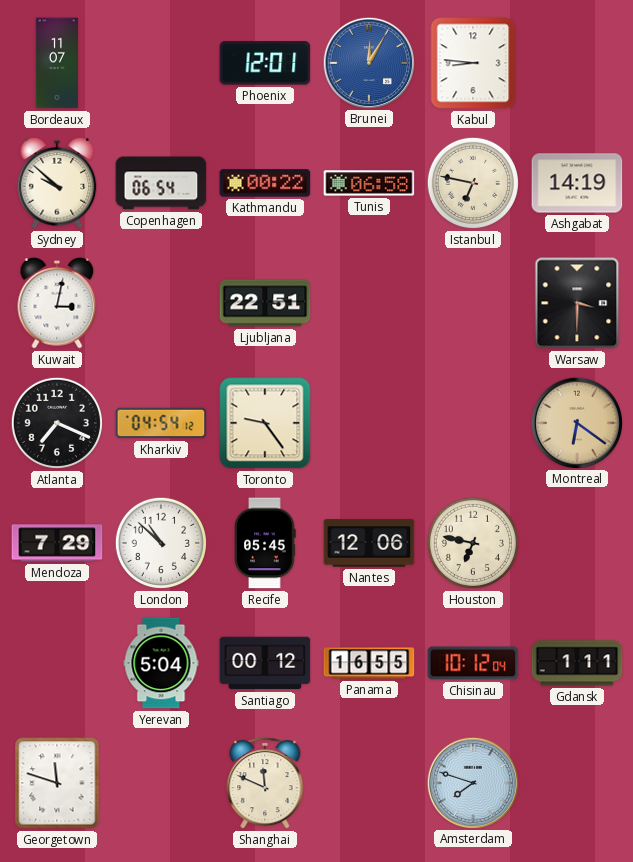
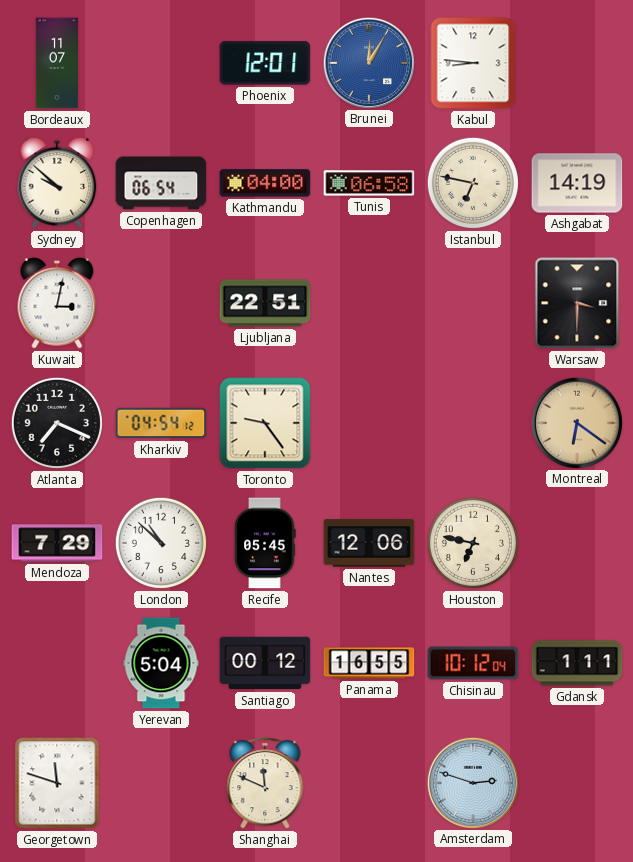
Kathmandu: 00:22 -> 04:00
Amsterdam: 7:48 -> 2:48
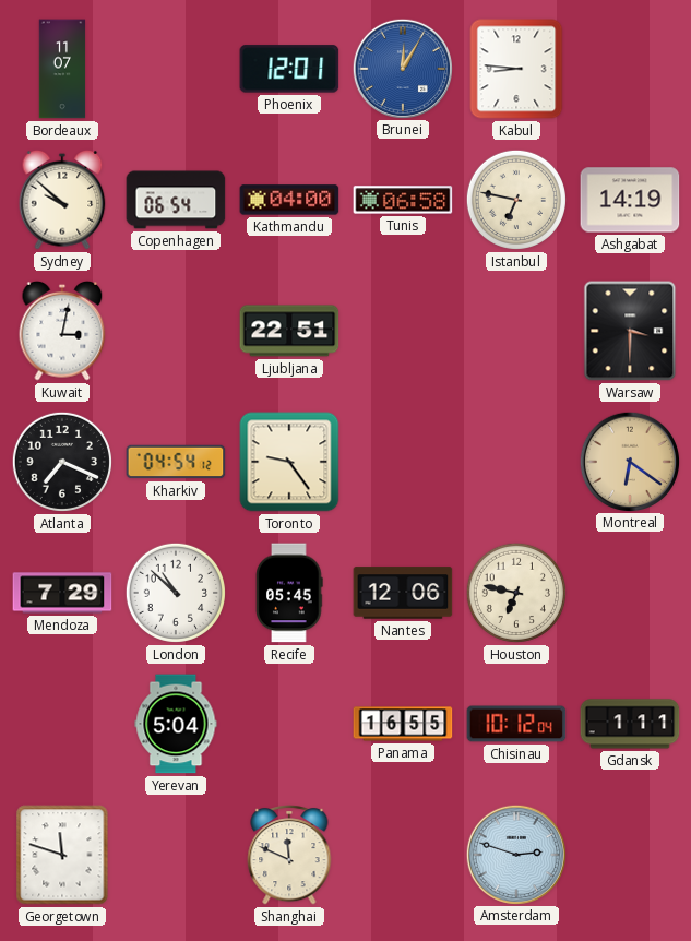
Santiago: 00:12 -> none
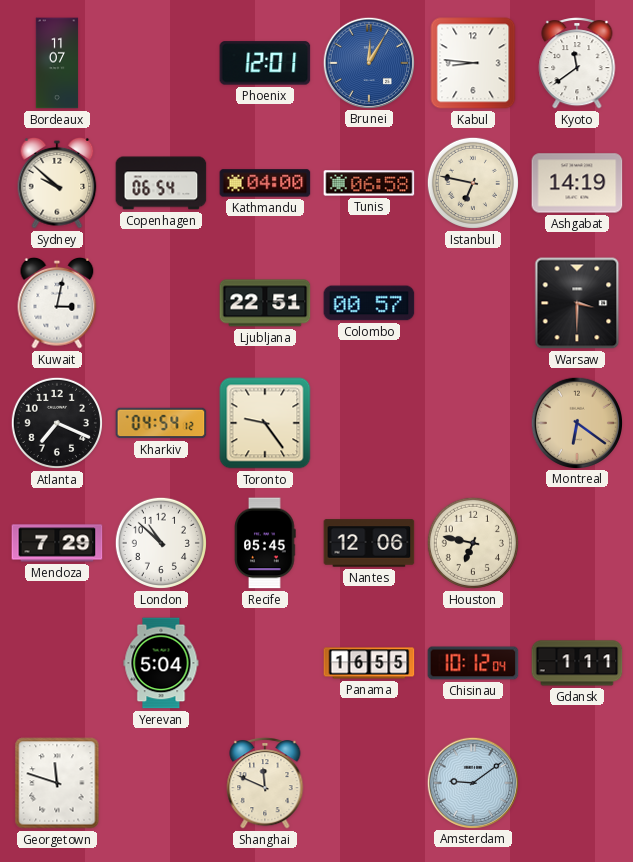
Kyoto: none -> 11:39
Colombo: none -> 00:57
Amsterdam: 2:48 -> 9:09
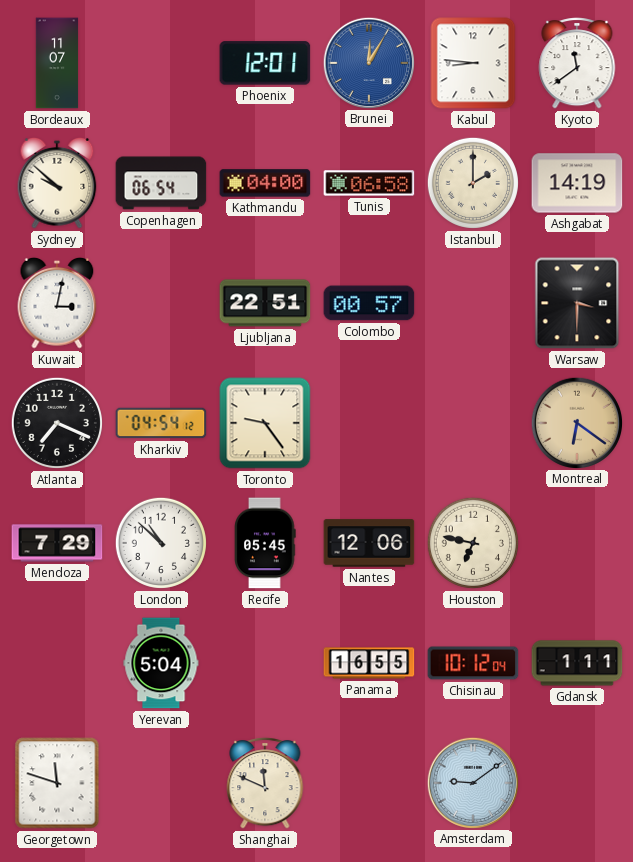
Istanbul: 6:47 -> 2:00
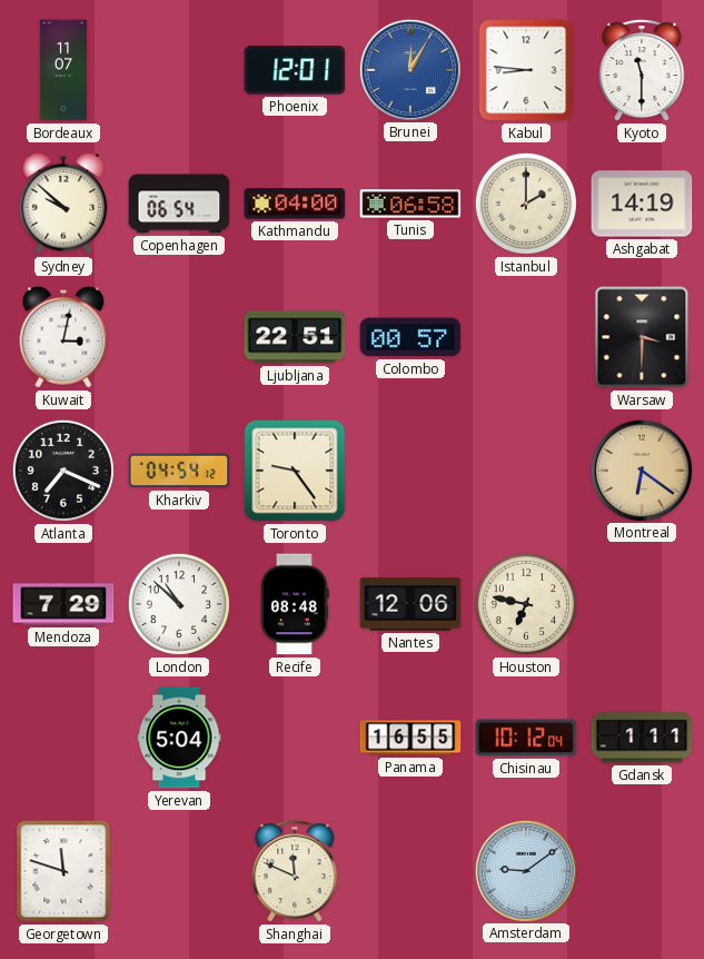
Kyoto: 11:39 -> 11:30
Recife: 05:45 -> 08:48
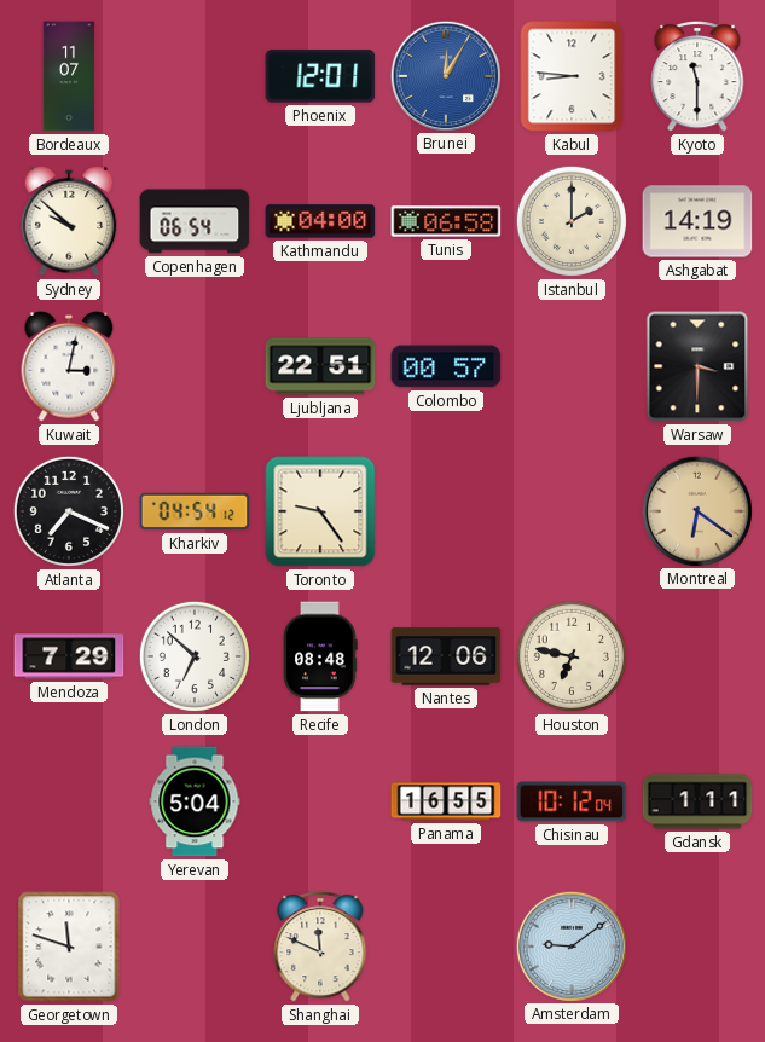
London: 10:52 -> 6:52
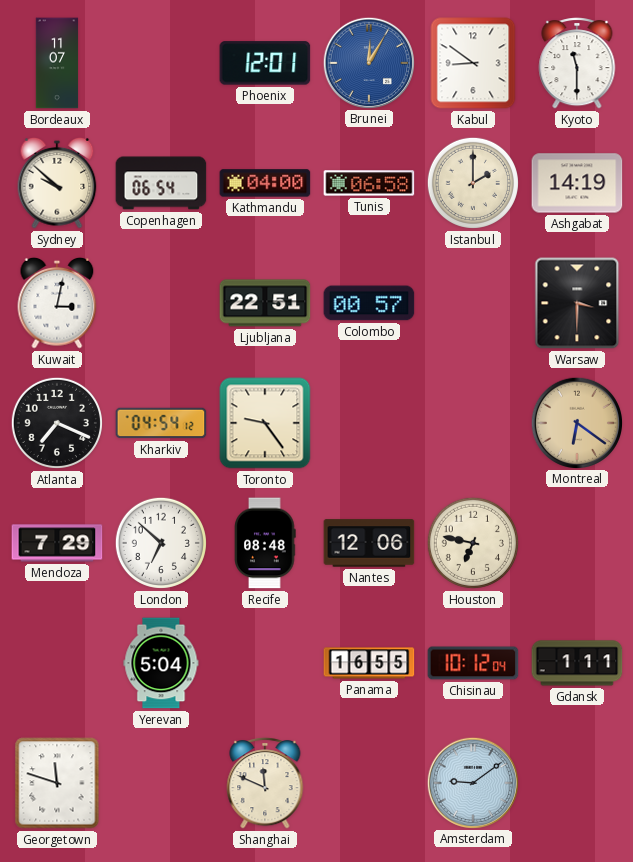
Kabul: 8:46 -> 8:51
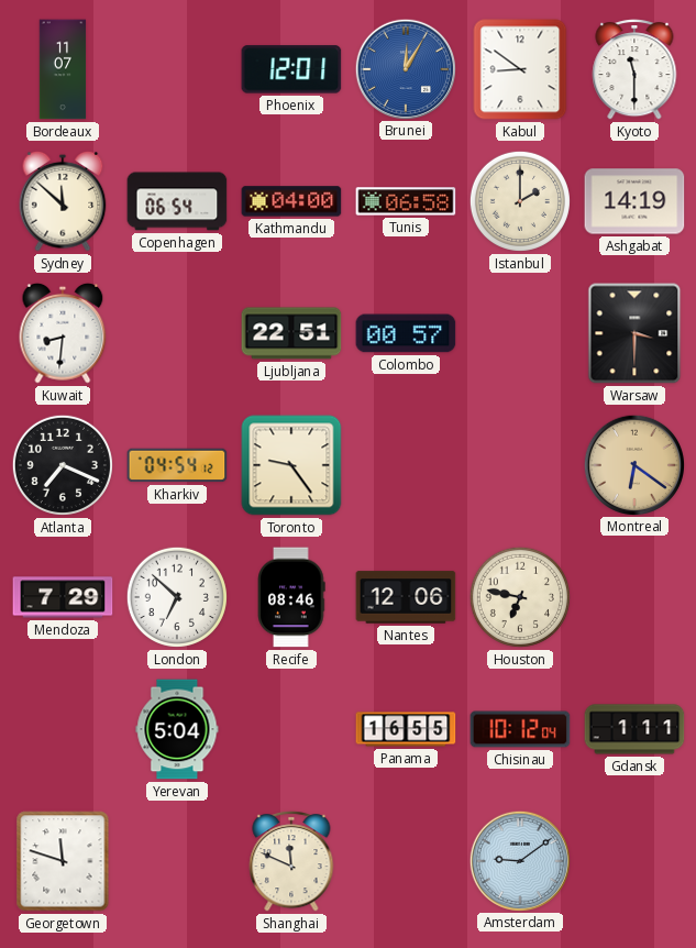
Sydney: 9:52 -> 11:52
Kuwait: 3:02 -> 8:31
Recife: 08:48 -> 08:46
